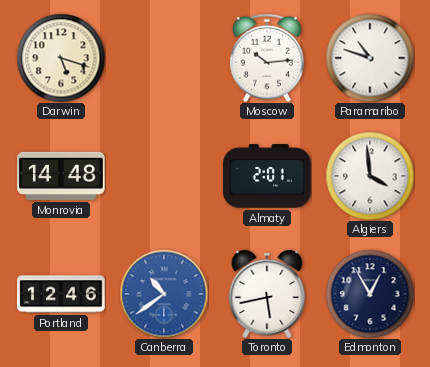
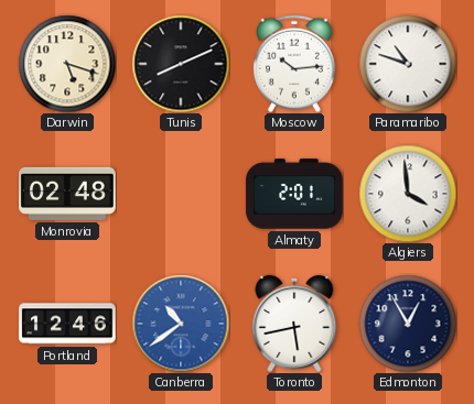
Tunis: none -> 8:11
Monrovia: 14:48 -> 02:48
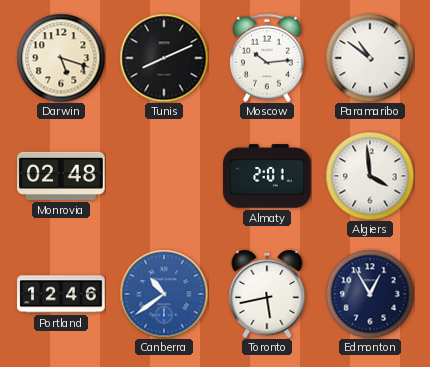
Paramaribo: 10:48 -> 10:51
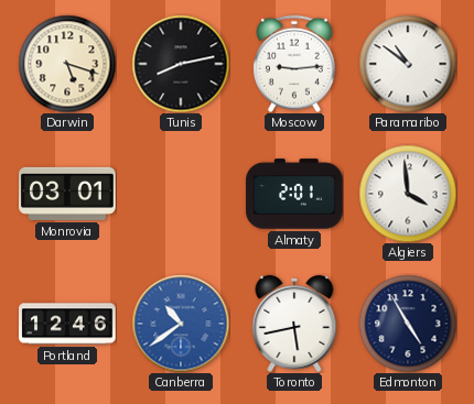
Tunis: 8:11 -> 8:13
Moscow: 10:14 -> 9:14
Monrovia: 02:48 -> 03:01
Edmonton: 12:55 -> 4:55
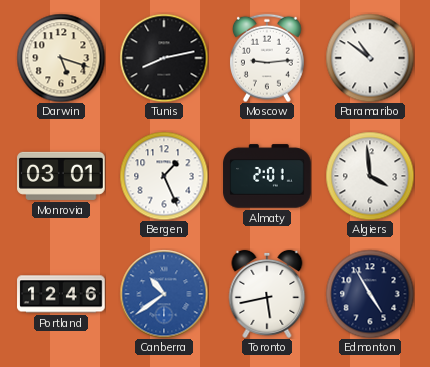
Bergen: none -> 1:26
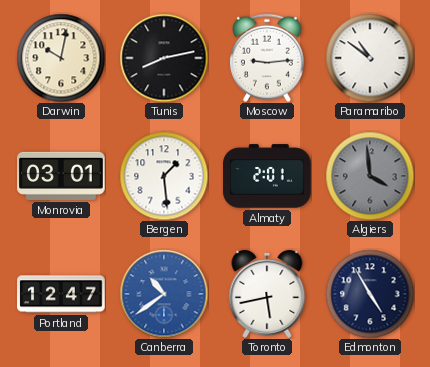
Darwin: 5:18 -> 10:02
Bergen: 1:26 -> 1:29
Algiers dial: white -> grey
Portland: 12:46 -> 12:47
